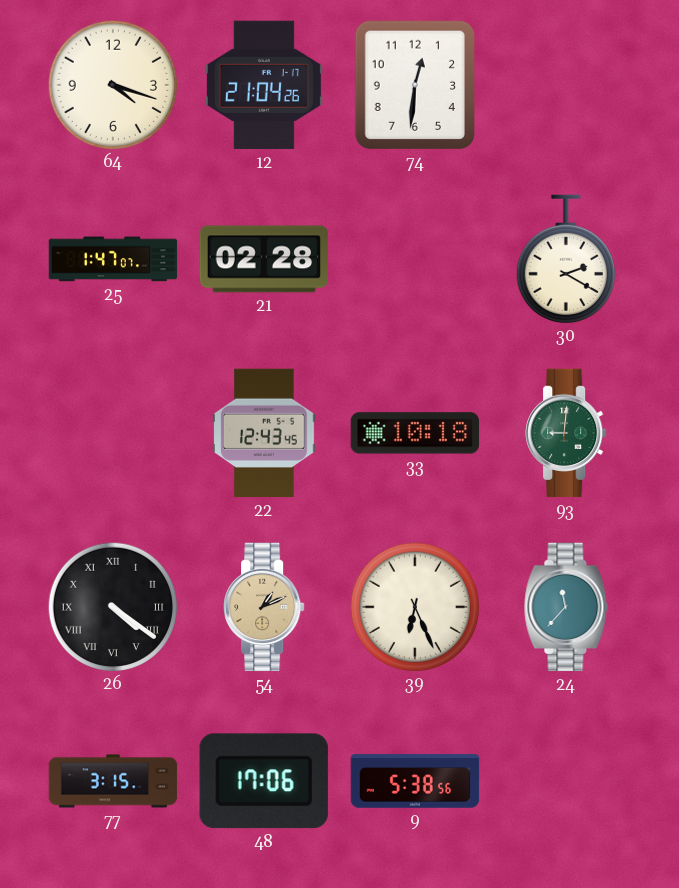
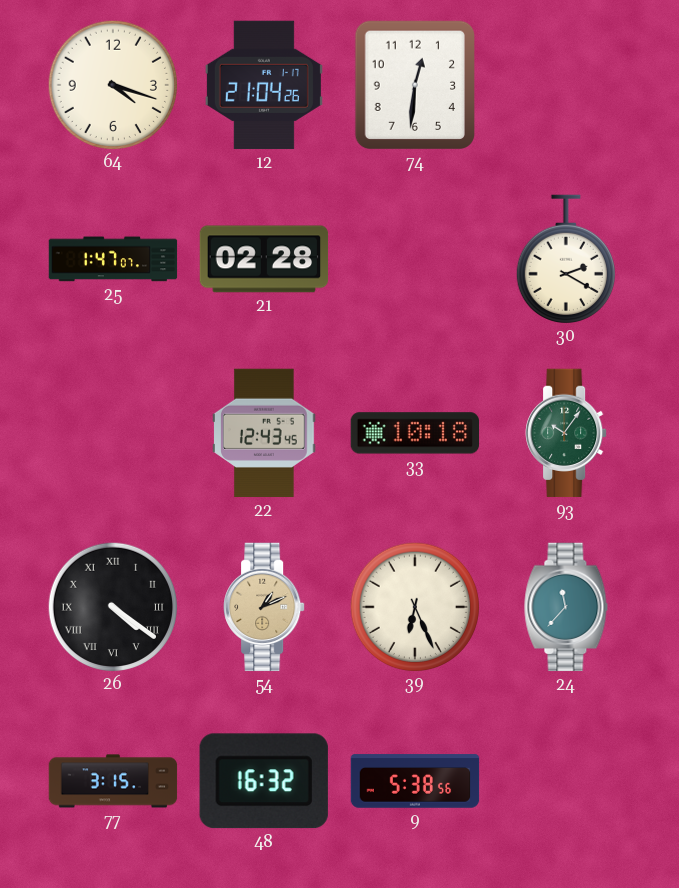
93: 9:01 -> 10:06
48: 17:06 -> 16:32
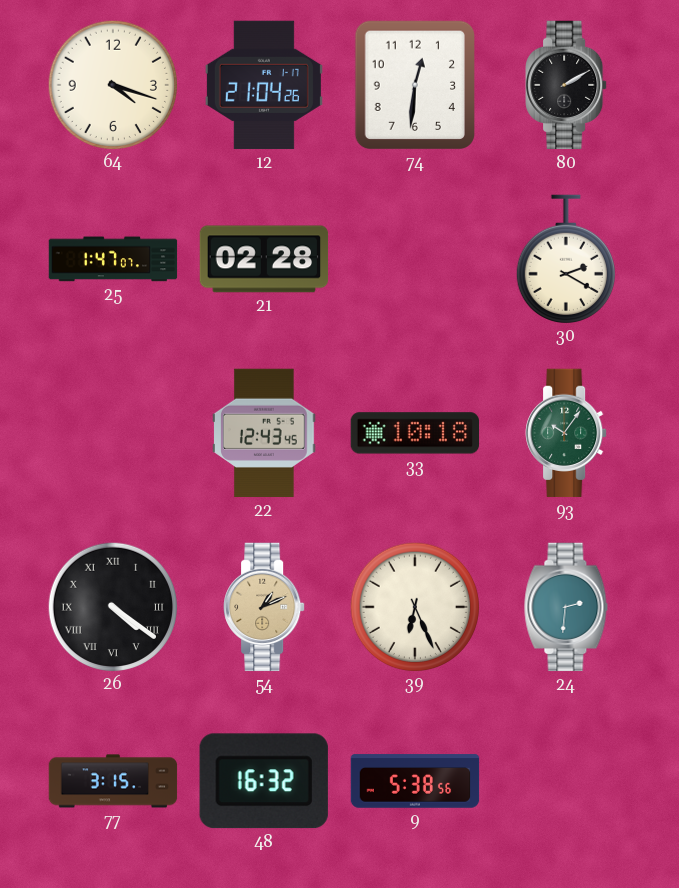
80: none -> 2:10
24: 11:37 -> 2:31
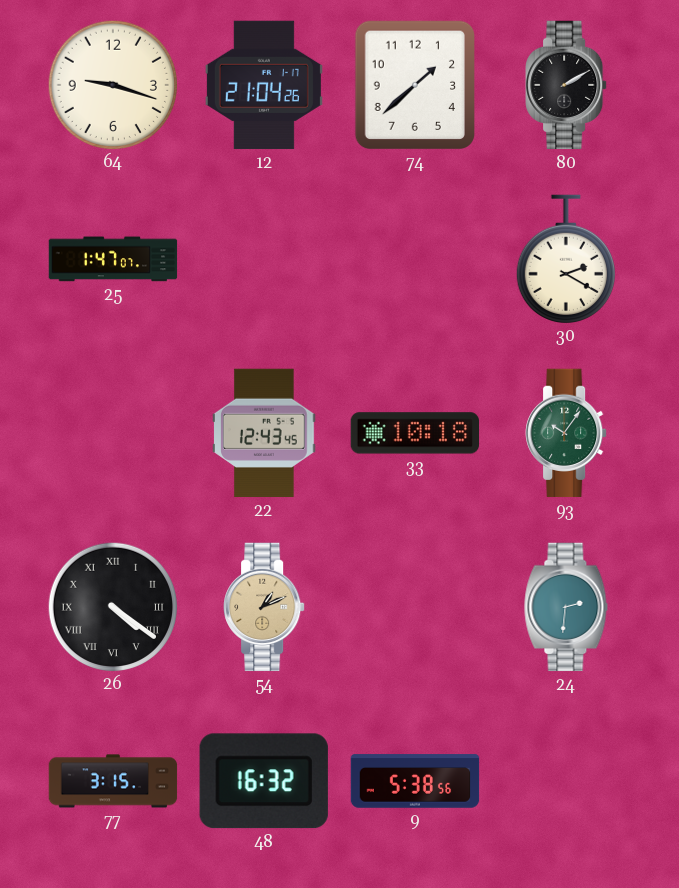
64: 4:18 -> 9:18
74: 12:31 -> 1:38
21: 02:28 -> none
39: 6:26 -> none
